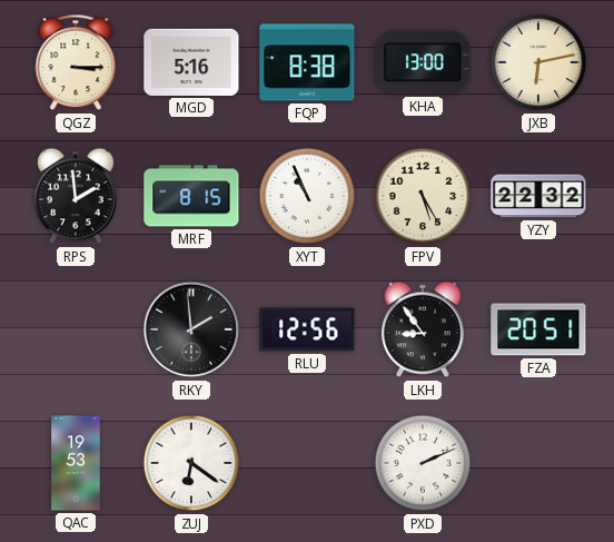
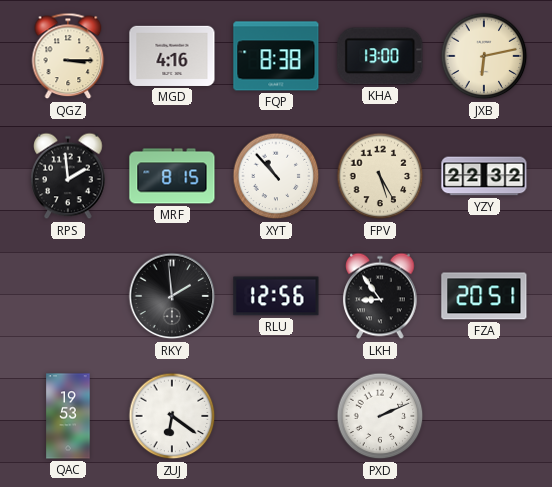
MGD: 5:16 -> 4:16
XYT: 10:56 -> 10:53
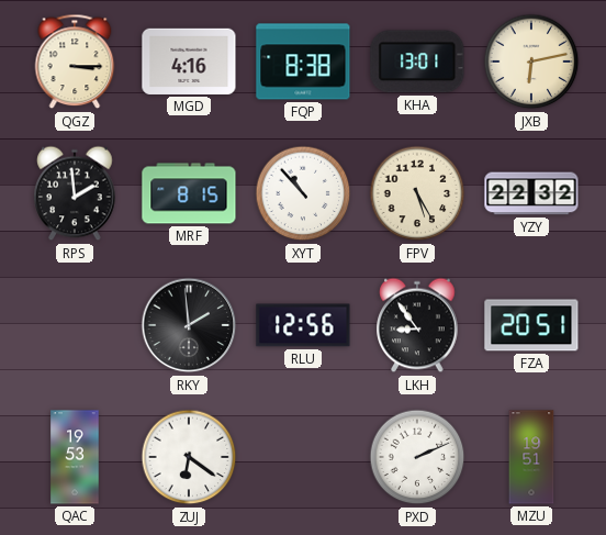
KHA: 13:00 -> 13:01
MZU: none -> 19:51
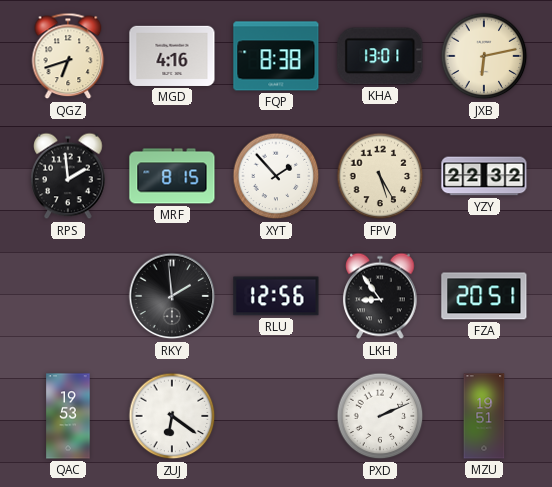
QGZ: 3:15 -> 6:42
XYT: 10:53 -> 1:53
